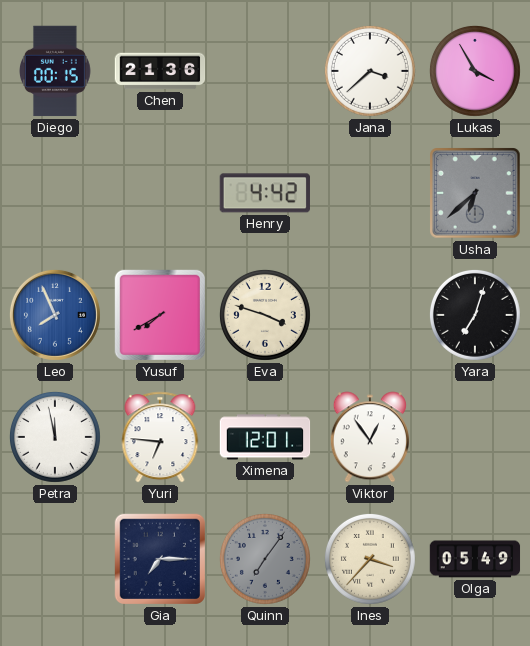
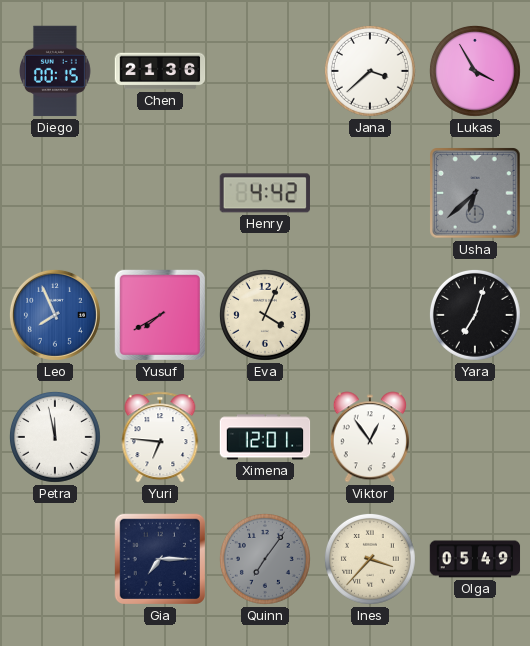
Eva: 3:48 -> 4:04
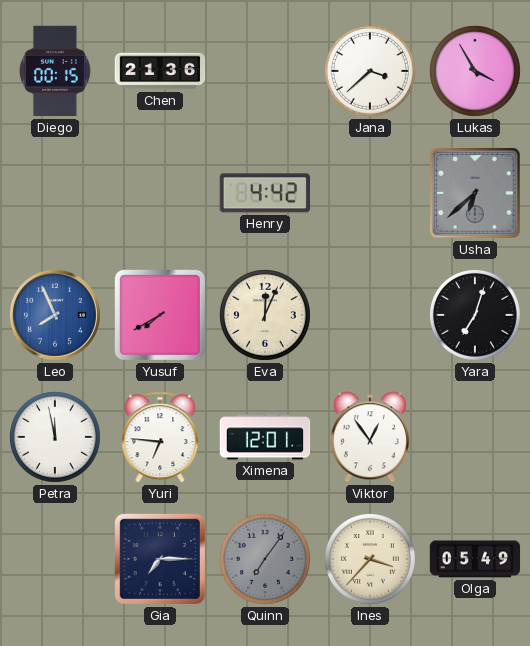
Eva: 4:04 -> 12:04
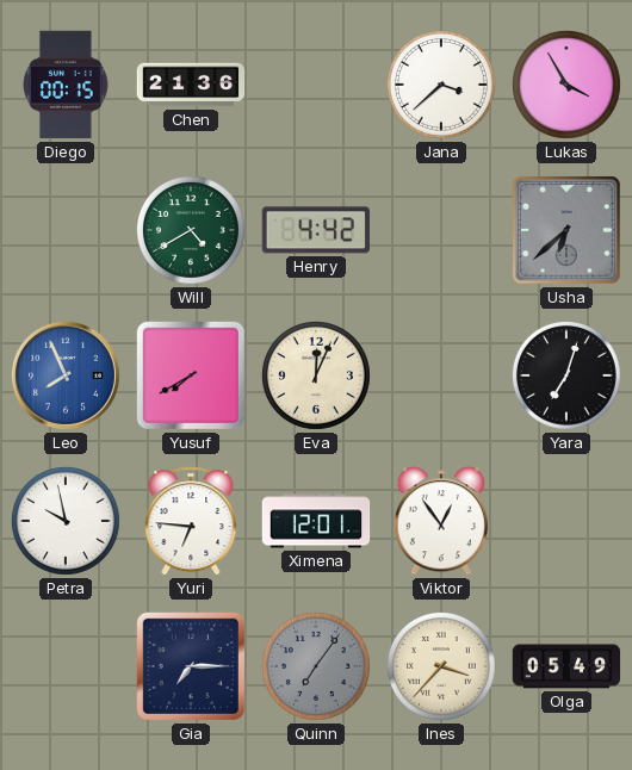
Will: none -> 4:40
Petra: 11:58 -> 9:58
